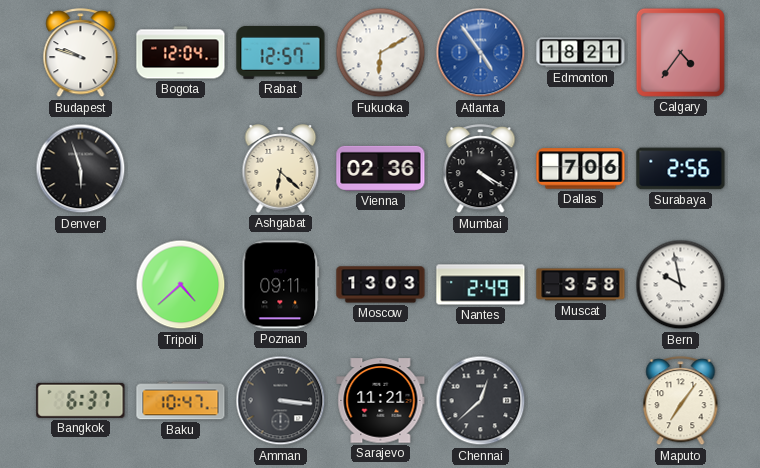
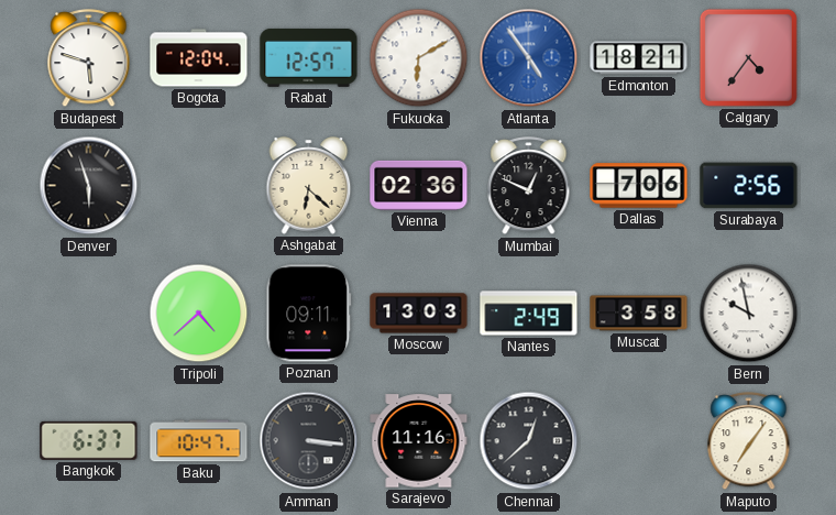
Budapest: 9:48 -> 5:48
Mumbai: 4:20 -> 12:49
Sarajevo: 11:21 -> 11:16
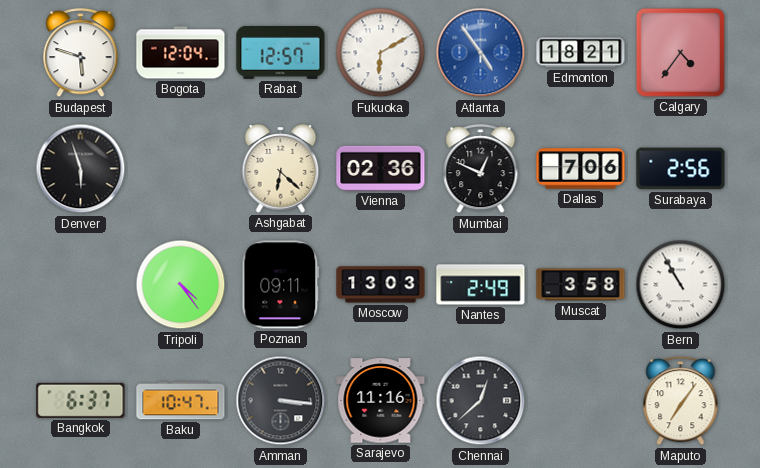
Tripoli: 4:38 -> 4:24
Bern: 9:58 -> 10:55
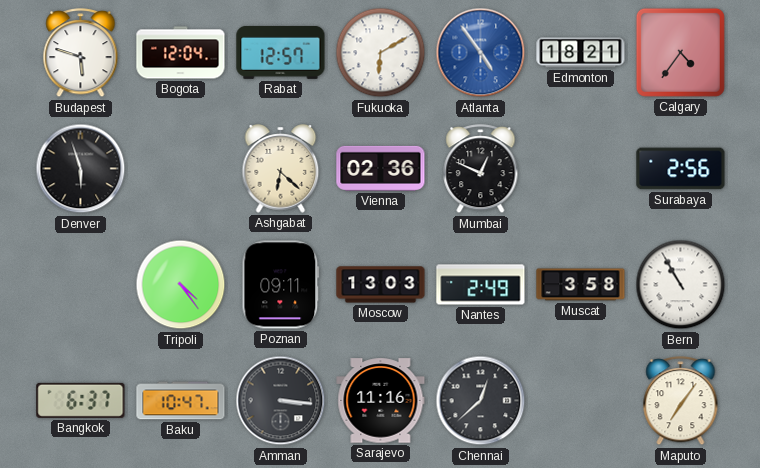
Dallas: 7:06 -> none
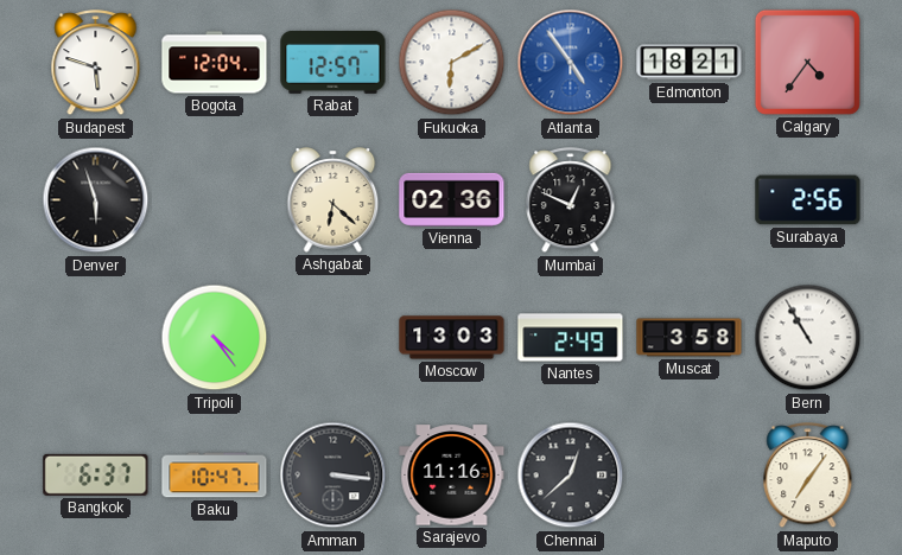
Poznan: 09:11 -> none
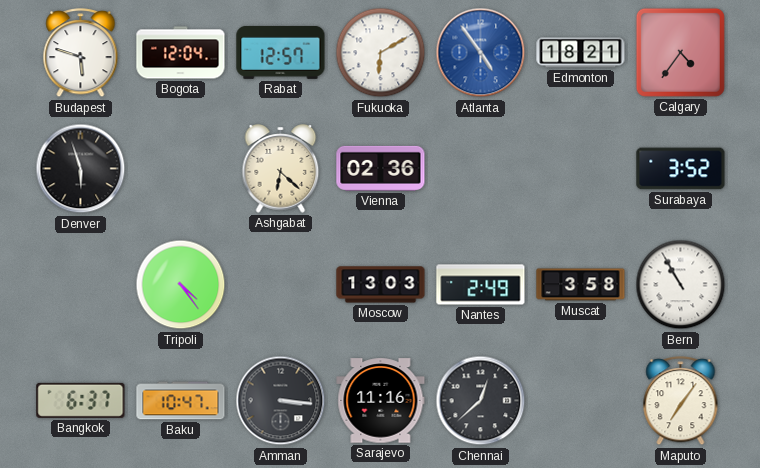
Mumbai: 12:49 -> none
Surabaya: 2:56 -> 3:52
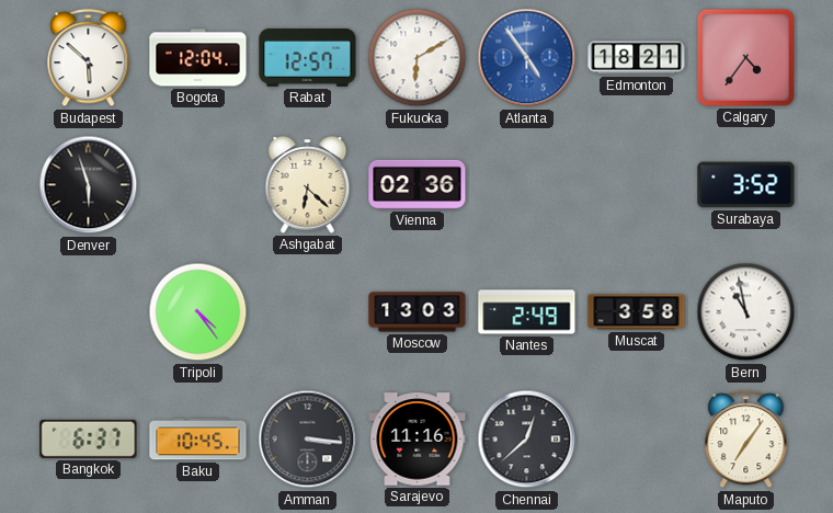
Budapest: 5:48 -> 5:52
Bern: 10:55 -> 10:58
Baku: 10:47 -> 10:45
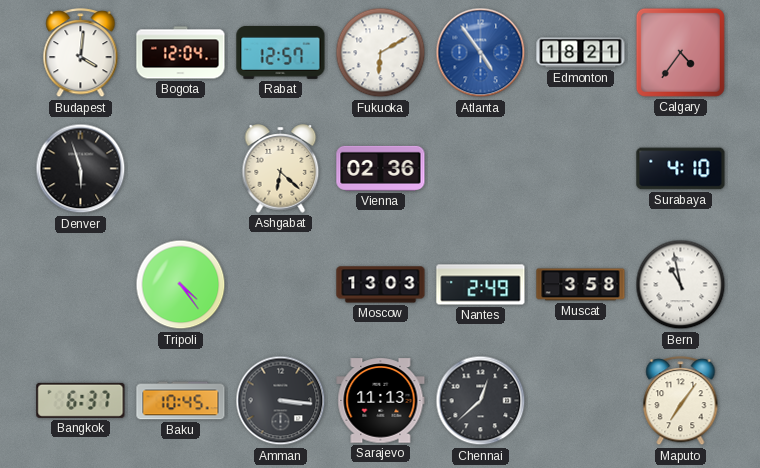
Budapest: 5:52 -> 4:01
Surabaya: 3:52 -> 4:10
Sarajevo: 11:16 -> 11:13
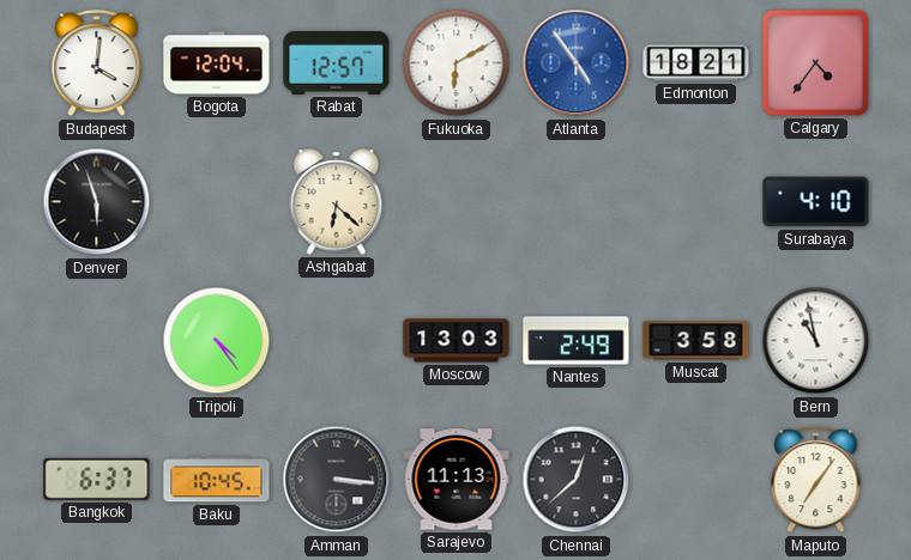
Vienna: 02:36 -> none
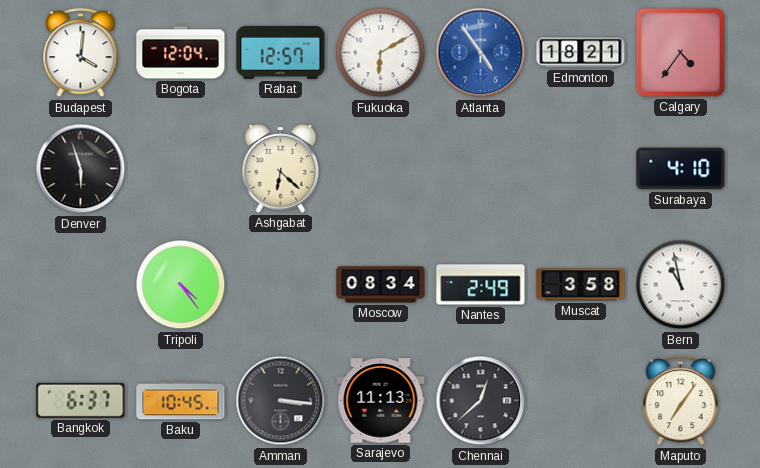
Moscow: 13:03 -> 08:34
